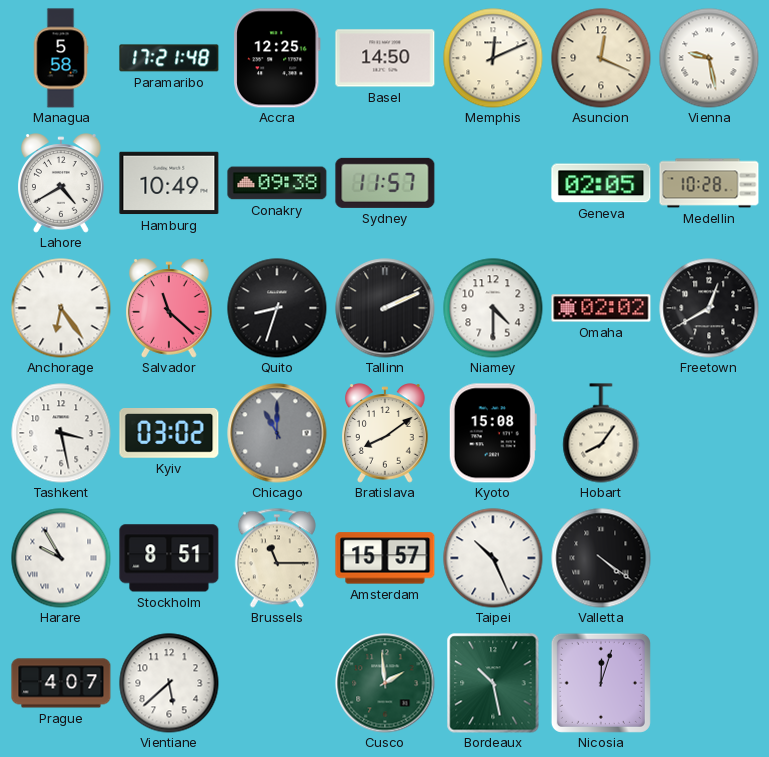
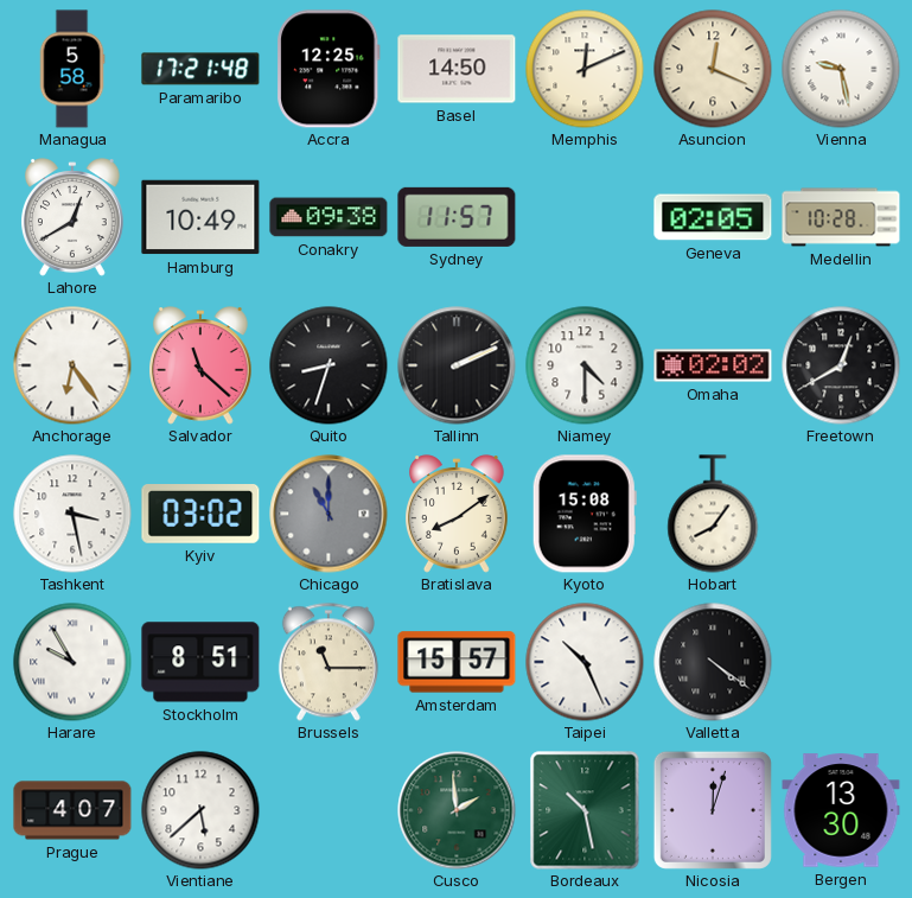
Lahore: 4:40 -> 12:40
Bergen: none -> 13:30
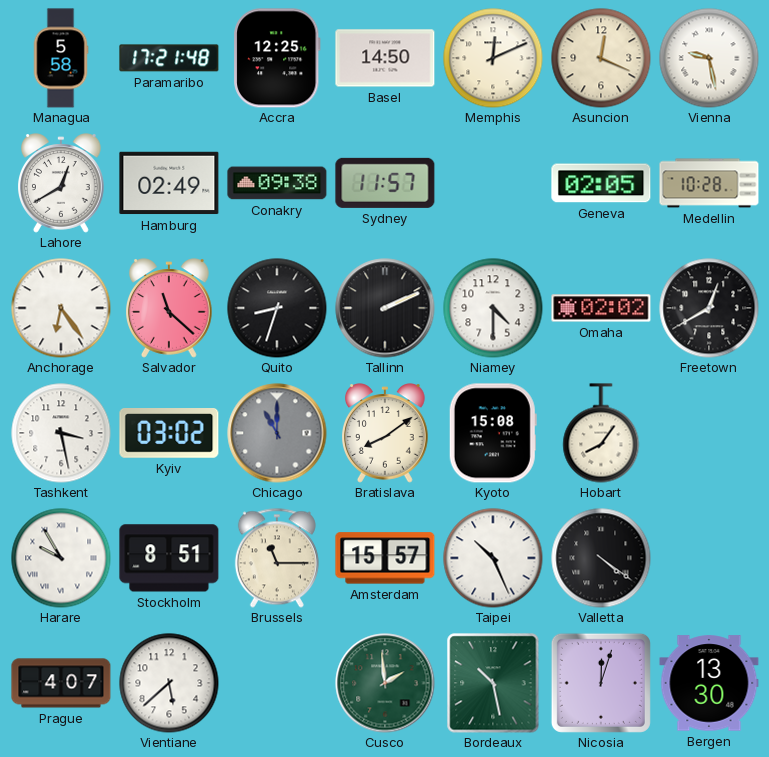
Hamburg: 10:49 -> 02:49
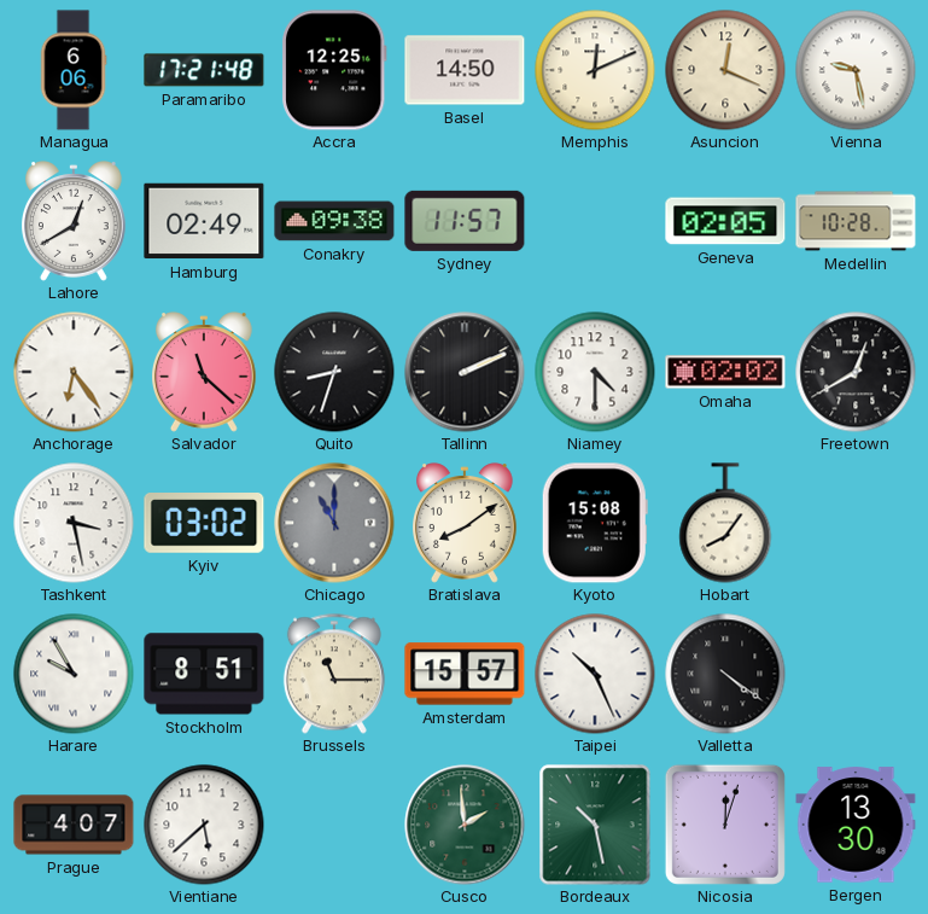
Managua: 5:58 -> 6:06
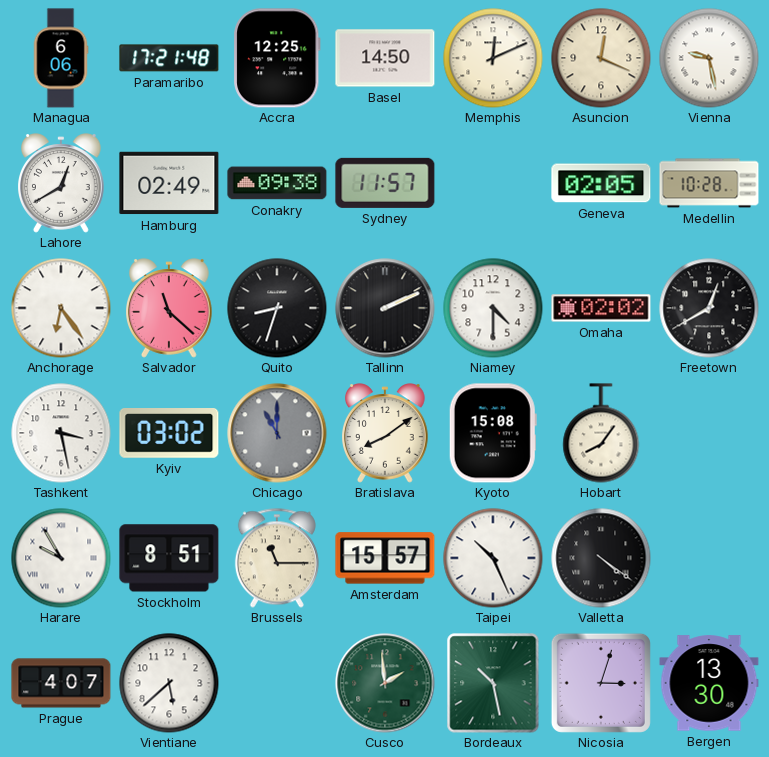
Nicosia: 12:03 -> 3:03
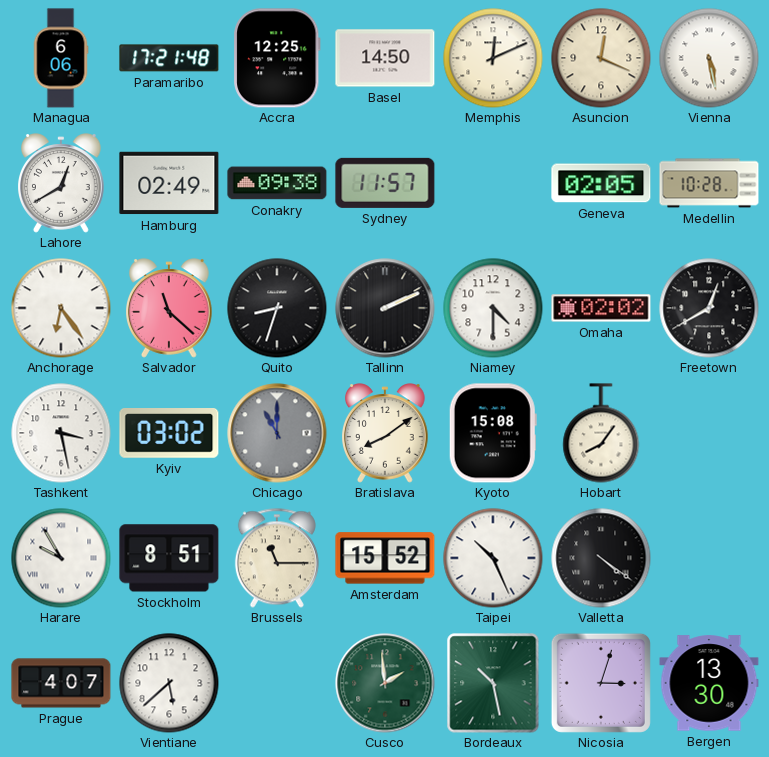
Vienna: 9:28 -> 5:28
Amsterdam: 15:57 -> 15:52
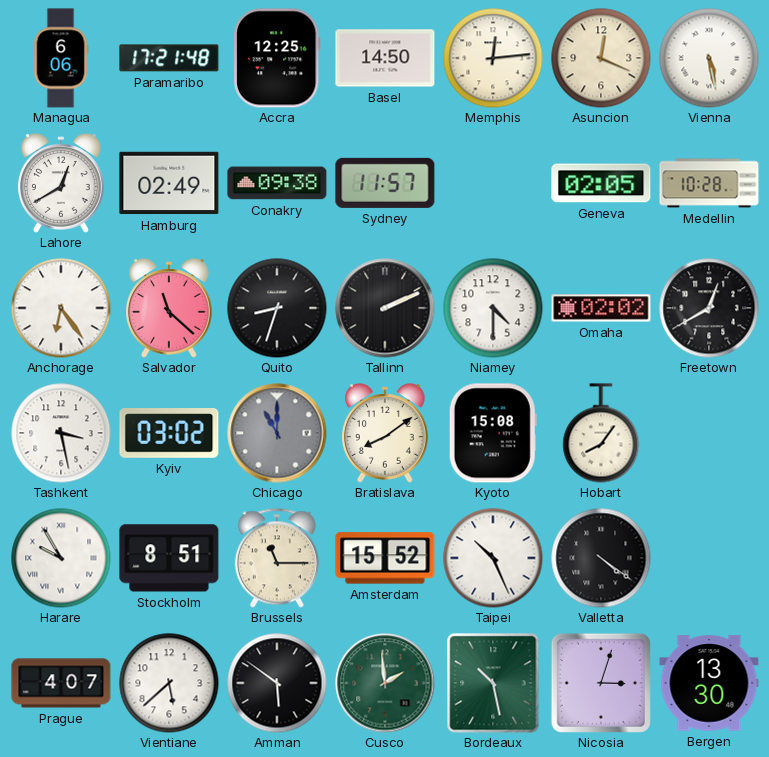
Memphis: 12:11 -> 12:14
Amman: none -> 5:51
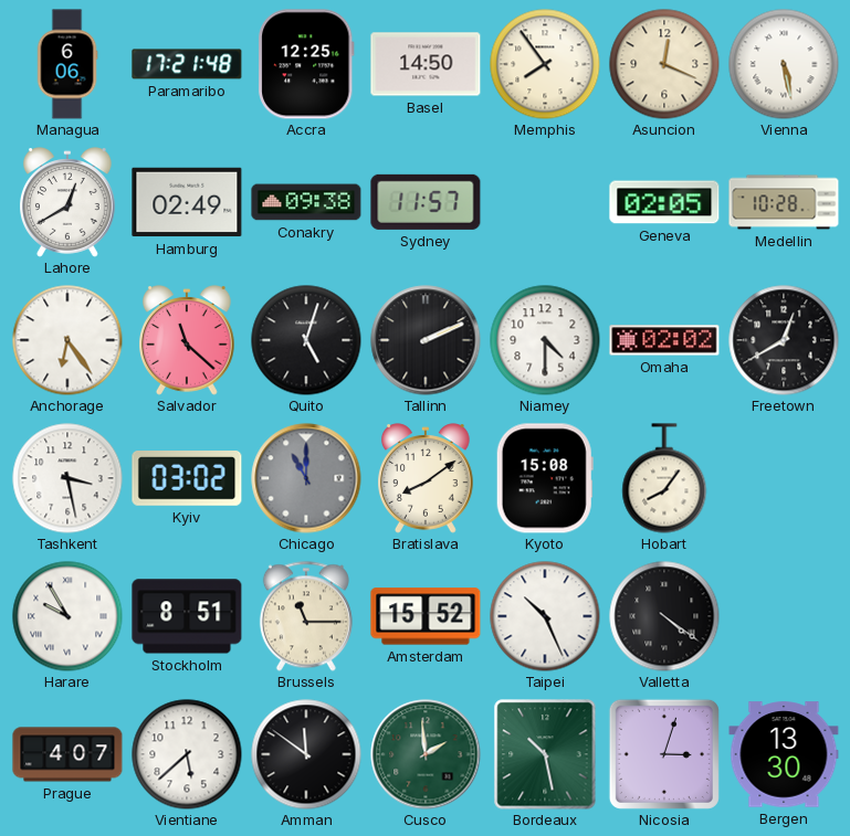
Memphis: 12:14 -> 7:54
Quito: 8:33 -> 5:03
Amman: 5:51 -> 11:51
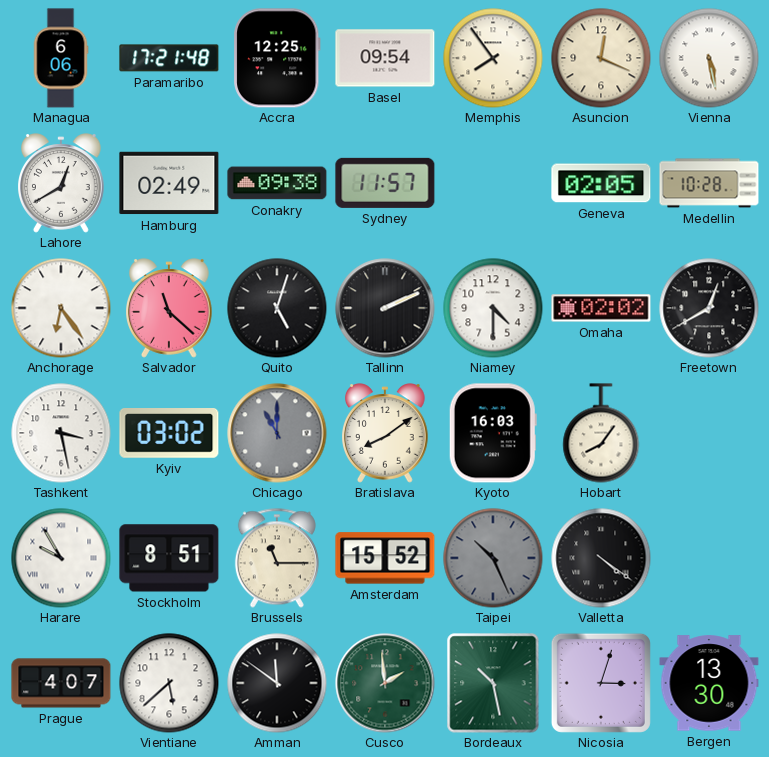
Basel: 14:50 -> 09:54
Kyoto: 15:08 -> 16:03
Taipei dial: white -> grey
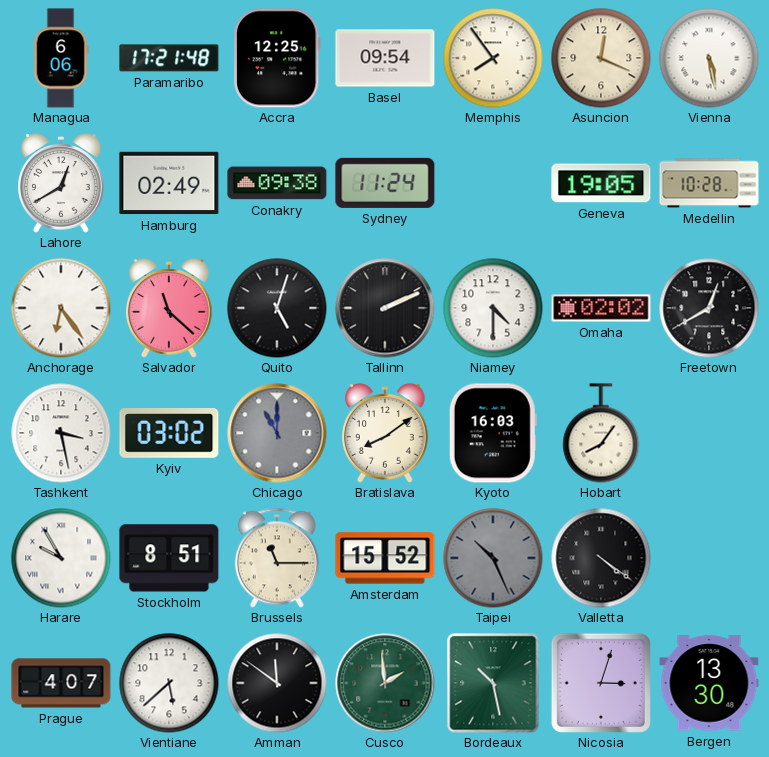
Sydney: 11:57 -> 11:24
Geneva: 02:05 -> 19:05
